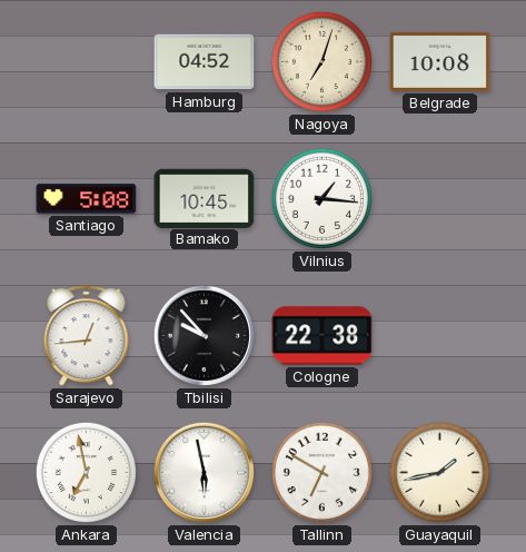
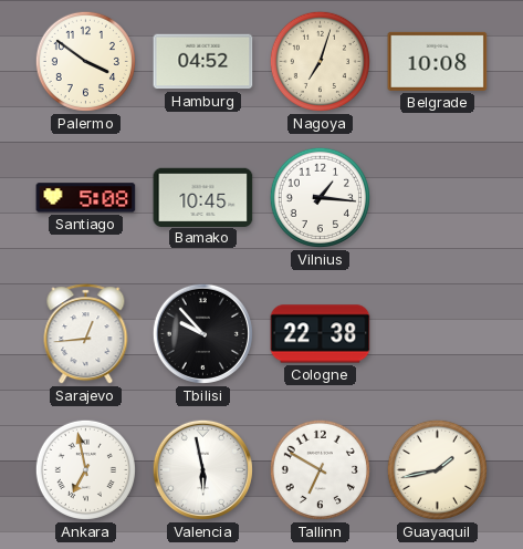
Palermo: none -> 3:51
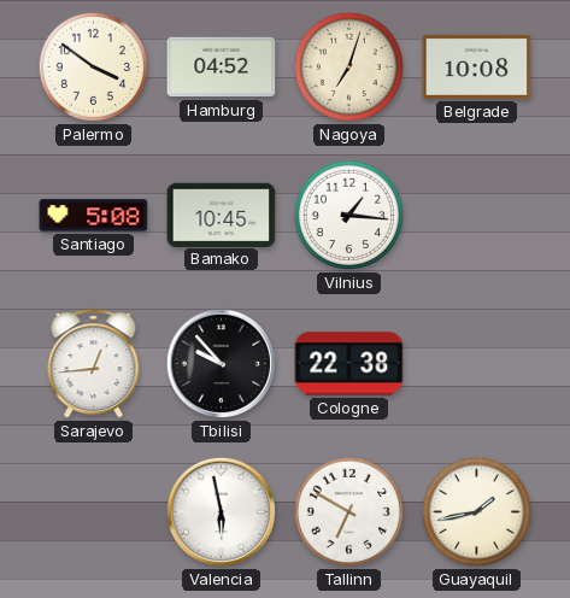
Ankara: 6:58 -> none
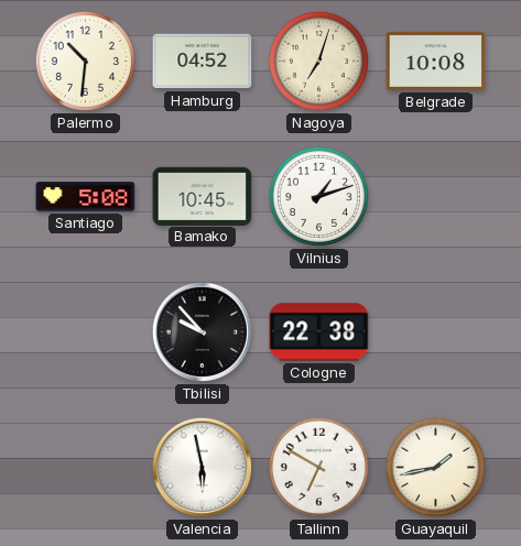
Palermo: 3:51 -> 10:31
Vilnius: 1:16 -> 1:12
Sarajevo: 12:44 -> none
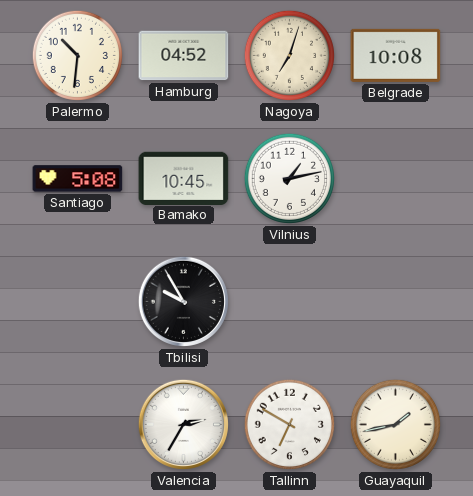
Vilnius: 1:12 -> 1:13
Tbilisi: 9:53 -> 9:55
Cologne: 22:38 -> none
Valencia: 5:58 -> 2:35
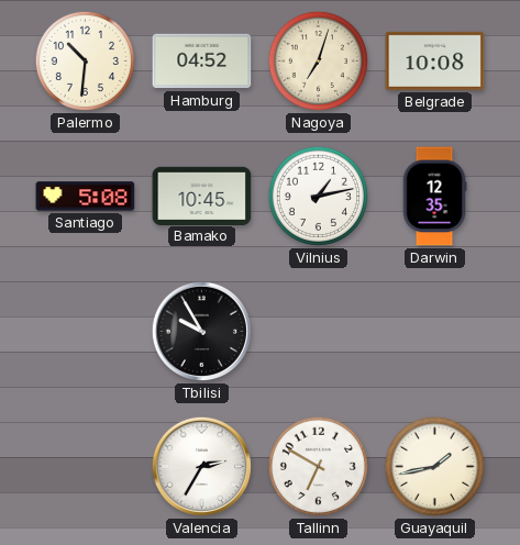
Darwin: none -> 12:35
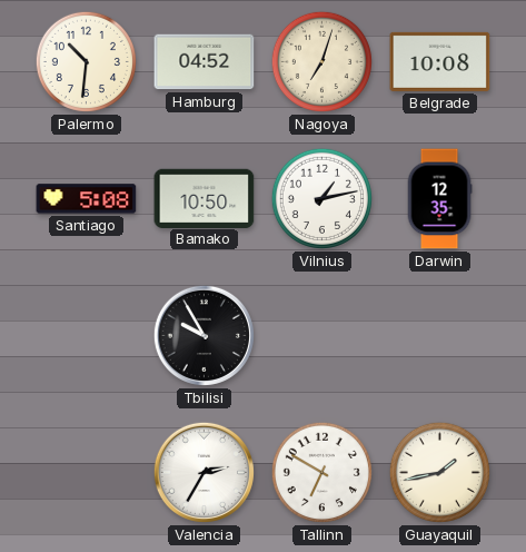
Bamako: 10:45 -> 10:50
